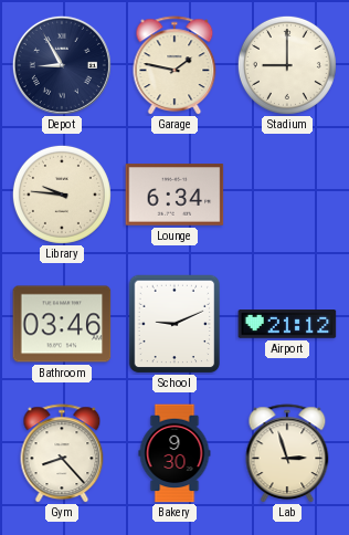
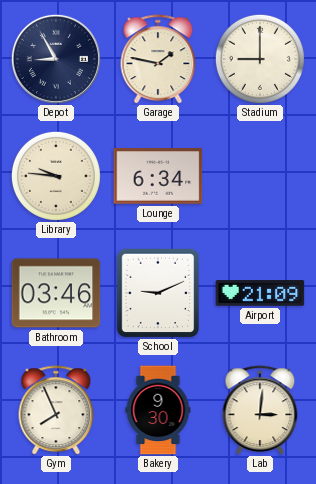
Airport: 21:12 -> 21:09
Gym: 8:23 -> 7:56
Lab: 2:57 -> 3:01
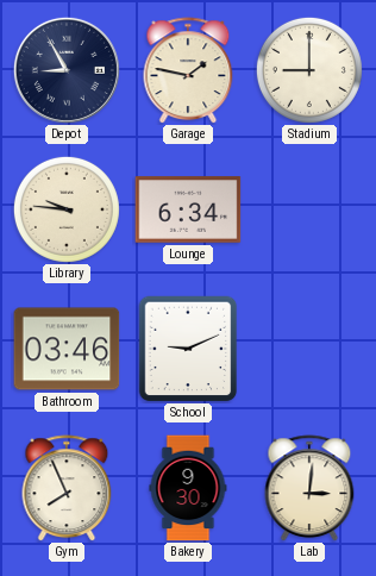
Airport: 21:09 -> none
